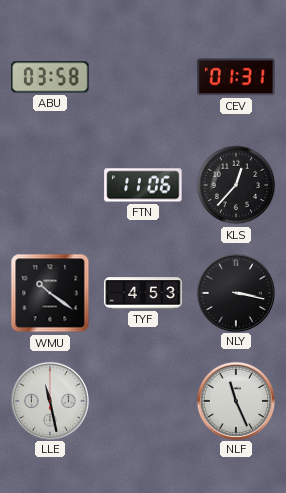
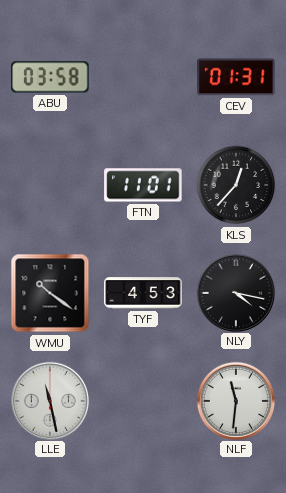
FTN: 11:06 -> 11:01
NLY: 3:17 -> 4:17
NLF: 11:26 -> 11:31
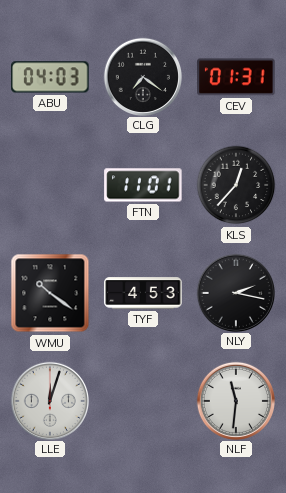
ABU: 03:58 -> 04:03
CLG: none -> 7:21
NLY: 4:17 -> 2:17
LLE: 11:28 -> 12:03
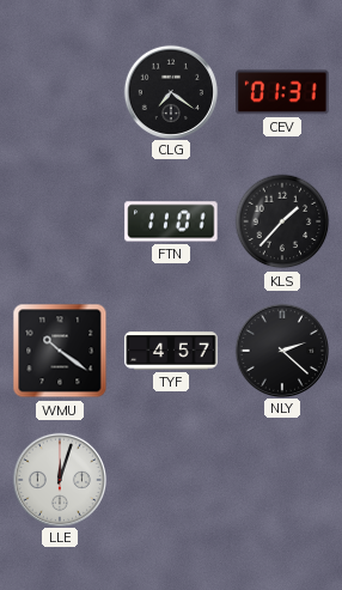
ABU: 04:03 -> none
KLS: 12:37 -> 1:37
TYF: 4:53 -> 4:57
NLY: 2:17 -> 2:22
NLF: 11:31 -> none
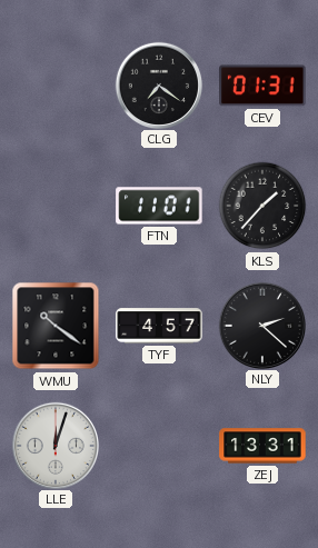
ZEJ: none -> 13:31
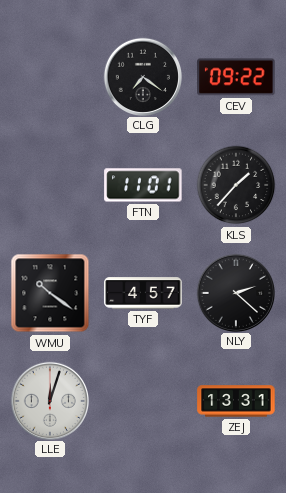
CEV: 01:31 -> 09:22
